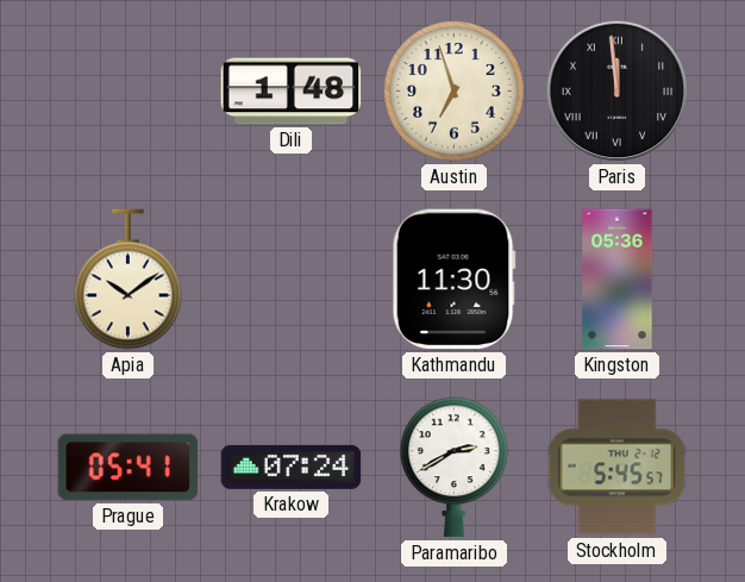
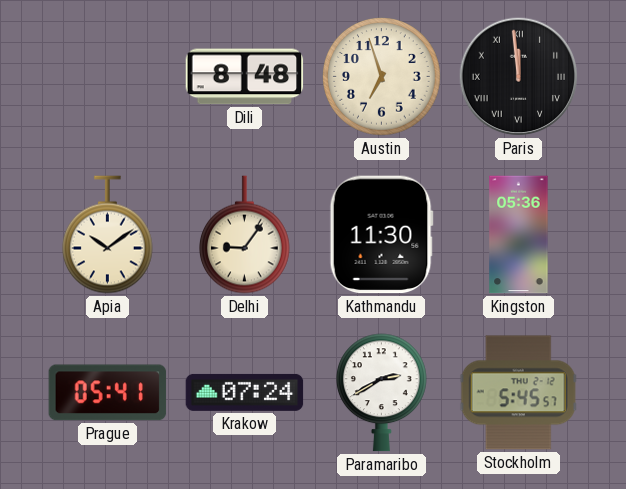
Dili: 1:48 -> 8:48
Delhi: none -> 9:06
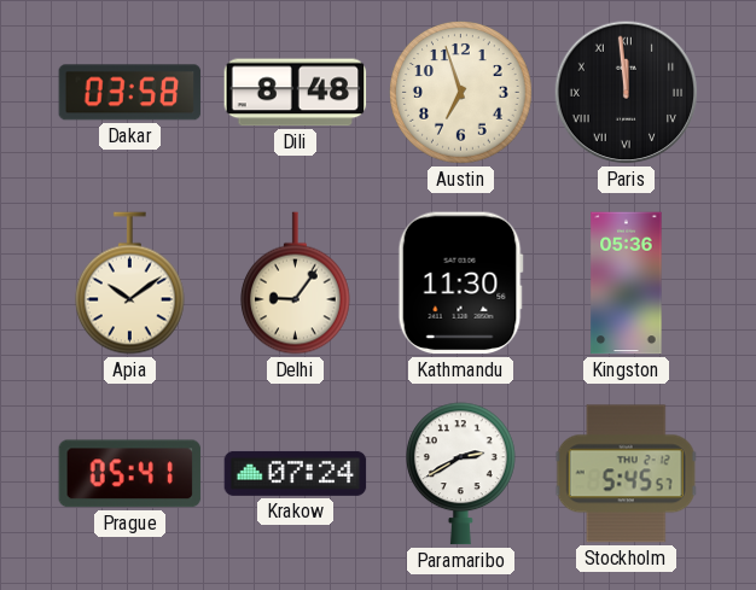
Dakar: none -> 03:58
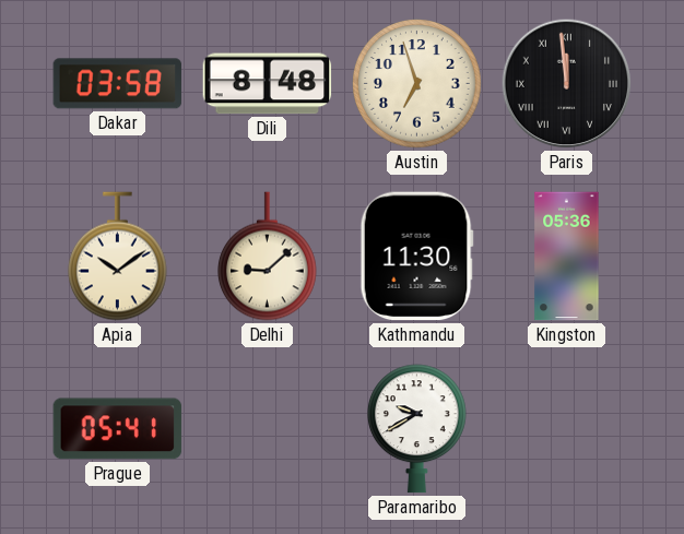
Delhi: 9:06 -> 9:08
Krakow: 07:24 -> none
Paramaribo: 2:40 -> 9:40
Stockholm: 5:45 -> none
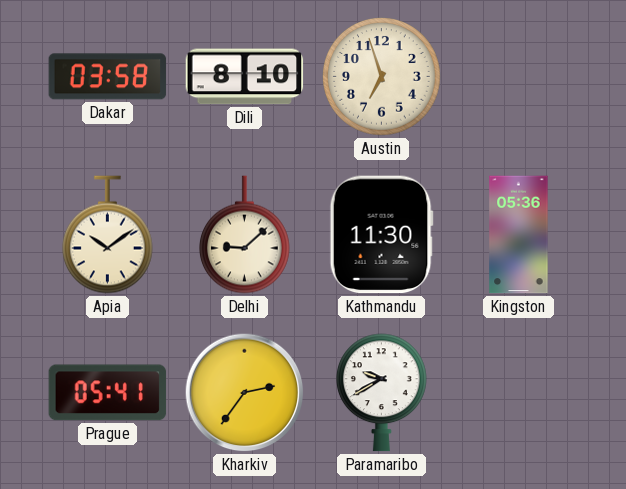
Dili: 8:48 -> 8:10
Paris: 11:59 -> none
Kharkiv: none -> 2:36
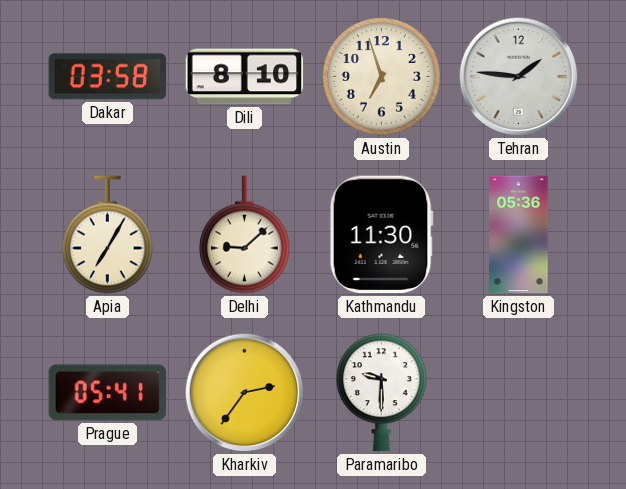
Tehran: none -> 1:46
Apia: 10:09 -> 7:05
Paramaribo: 9:40 -> 9:30
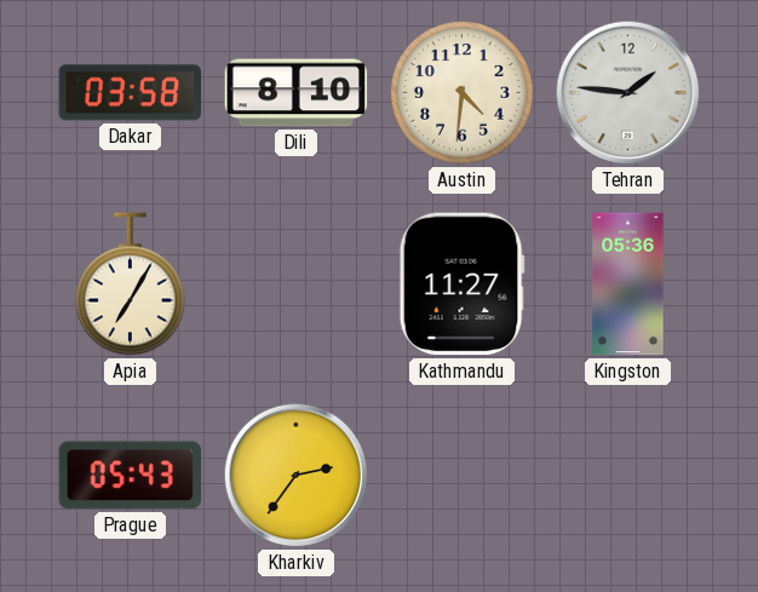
Austin: 6:57 -> 4:31
Delhi: 9:08 -> none
Kathmandu: 11:30 -> 11:27
Prague: 05:41 -> 05:43
Paramaribo: 9:30 -> none
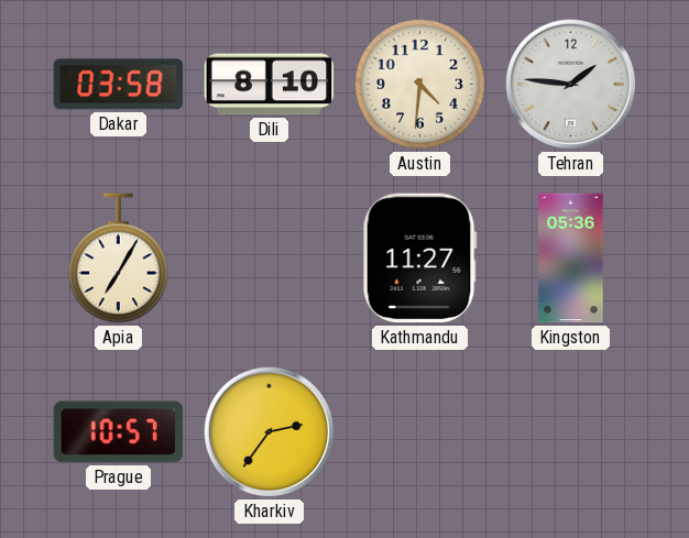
Prague: 05:43 -> 10:57
